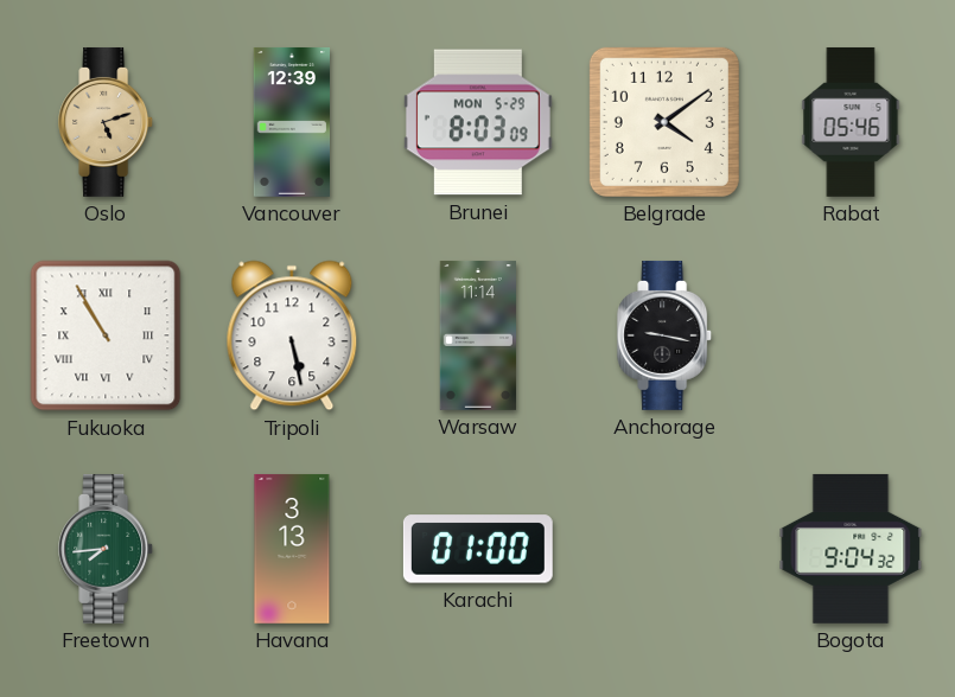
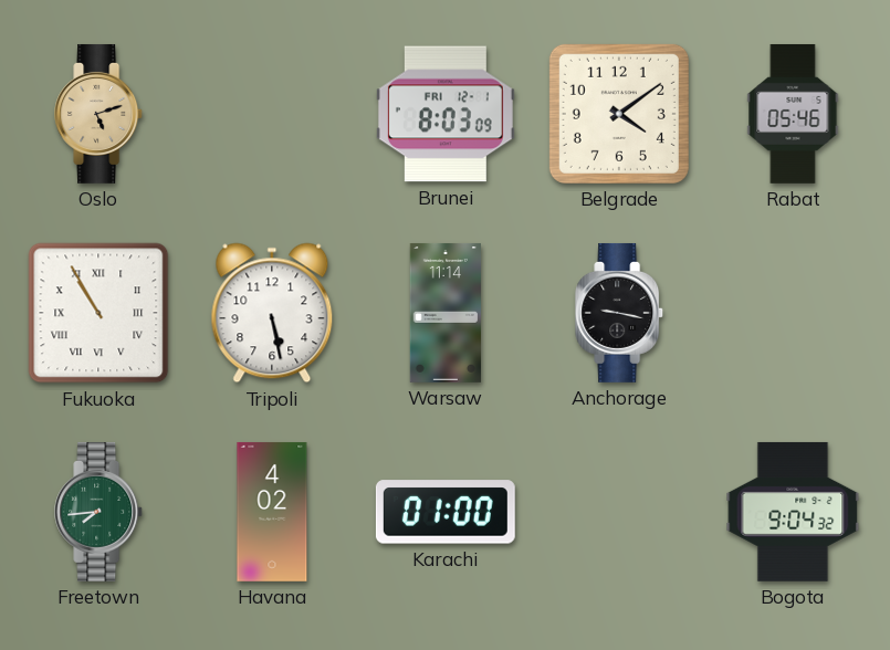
Vancouver: 12:39 -> none
Brunei date: MON 5-29 -> FRI 12-1
Havana: 3:13 -> 4:02
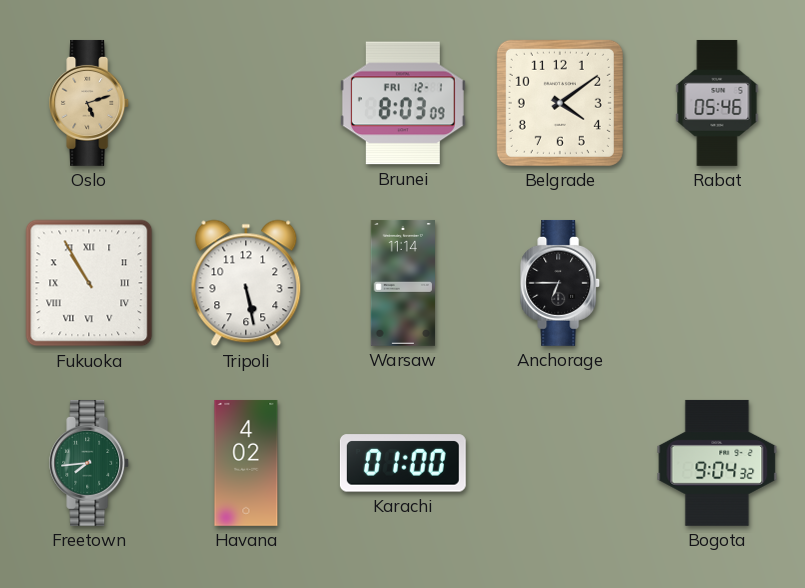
Anchorage: 9:17 -> 6:45
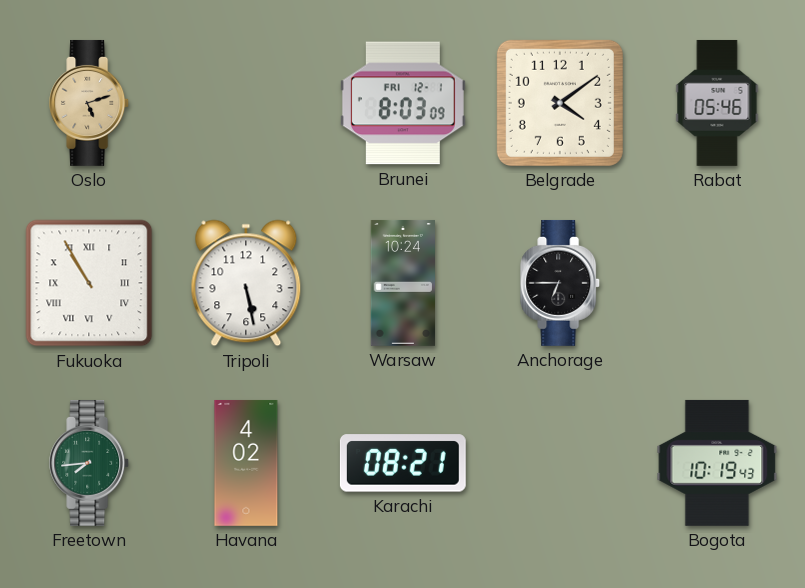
Warsaw: 11:14 -> 10:24
Karachi: 01:00 -> 08:21
Bogota: 9:04 -> 10:19
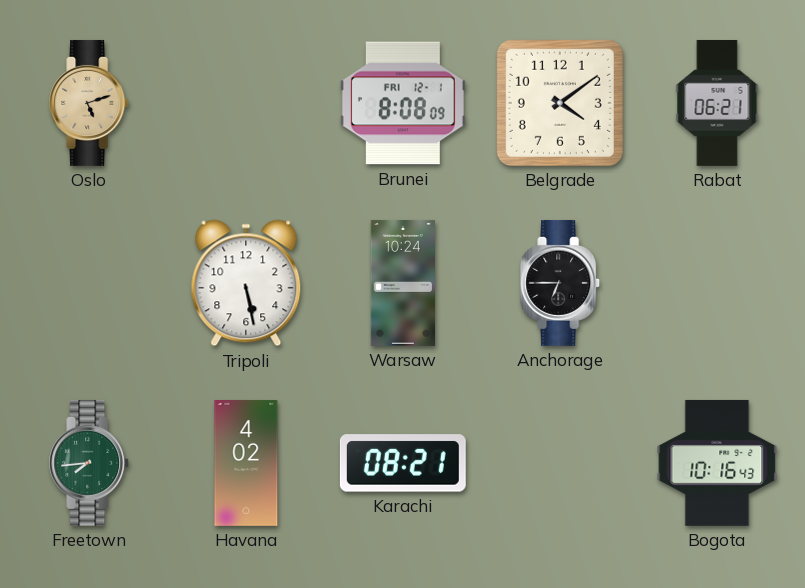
Brunei: 8:03 -> 8:08
Rabat: 05:46 -> 06:21
Fukuoka: 10:55 -> none
Bogota: 10:19 -> 10:16
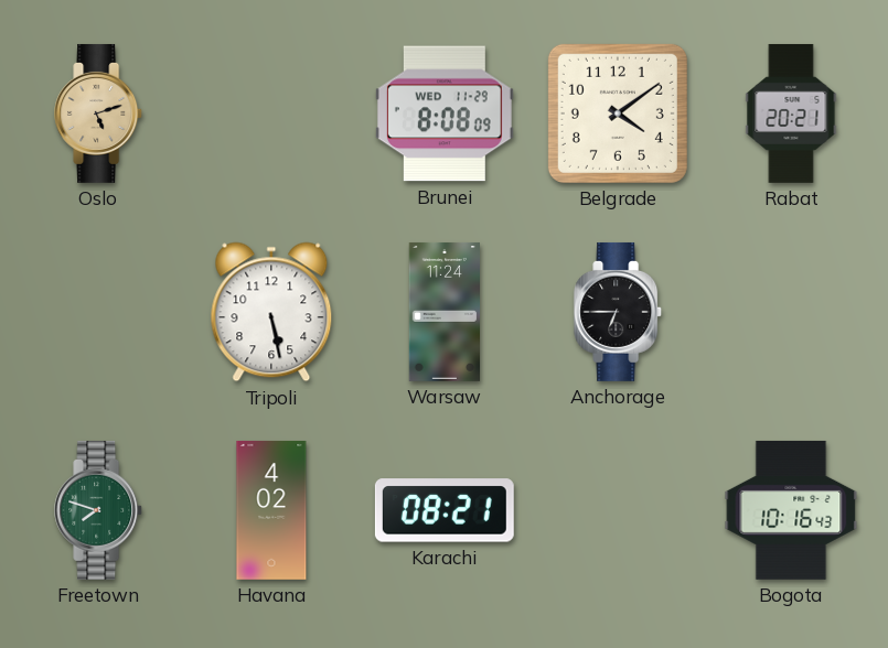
Brunei date: FRI 12-1 -> WED 11-29
Rabat: 06:21 -> 20:21
Warsaw: 10:24 -> 11:24
Freetown: 7:44 -> 7:48
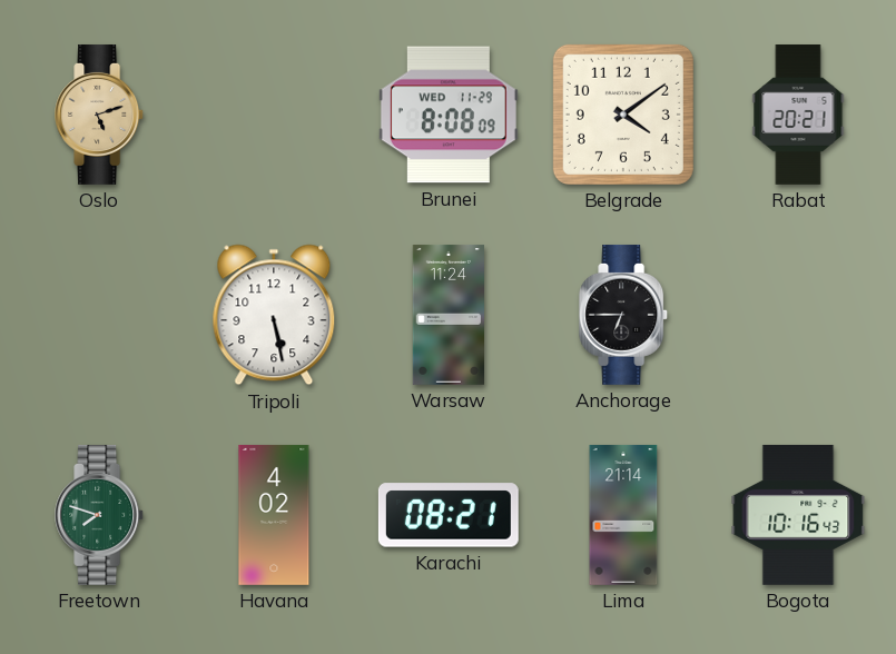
Lima: none -> 21:14
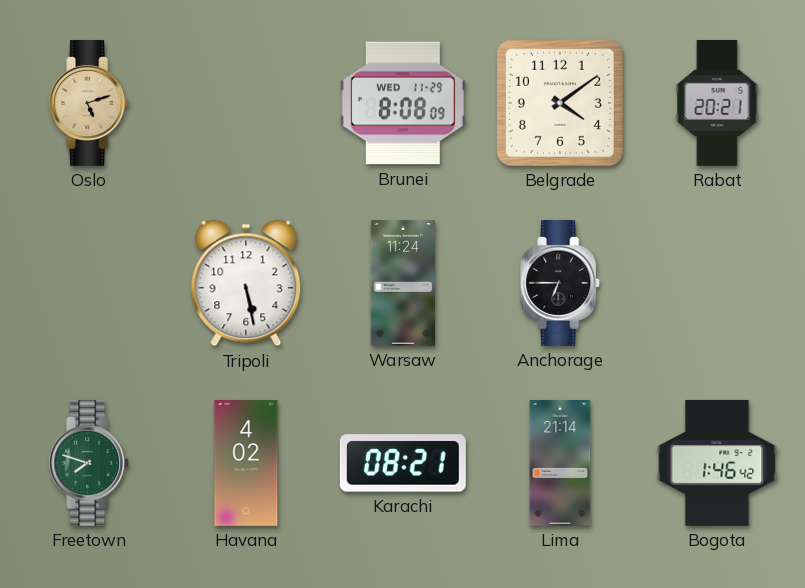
Bogota: 10:16 -> 1:46
